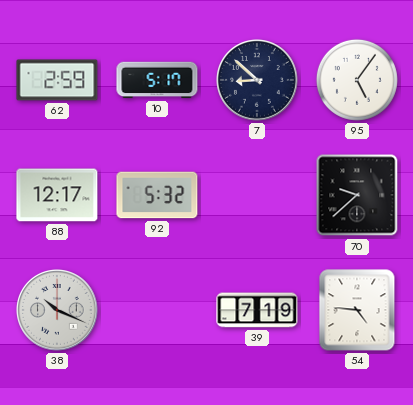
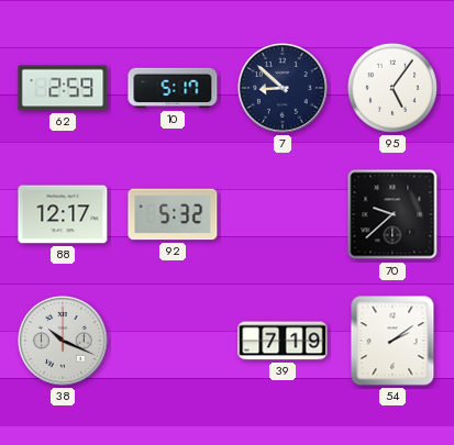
54: 4:46 -> 2:09
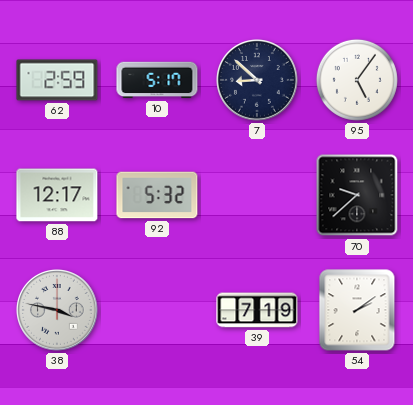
38: 10:19 -> 3:47
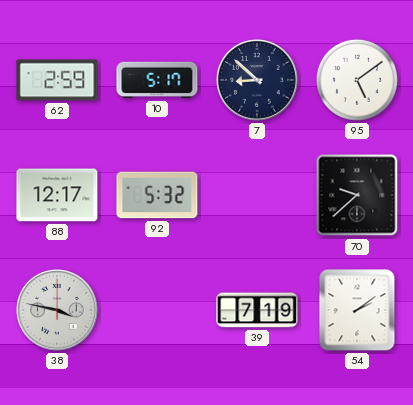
95: 5:06 -> 5:09
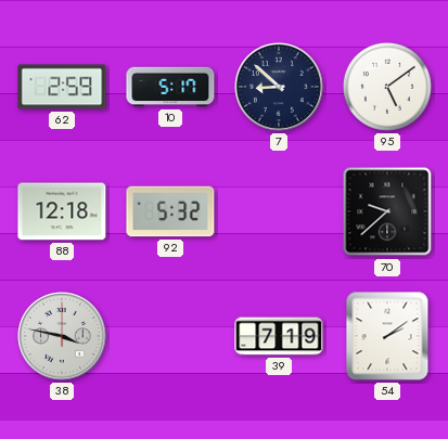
88: 12:17 -> 12:18
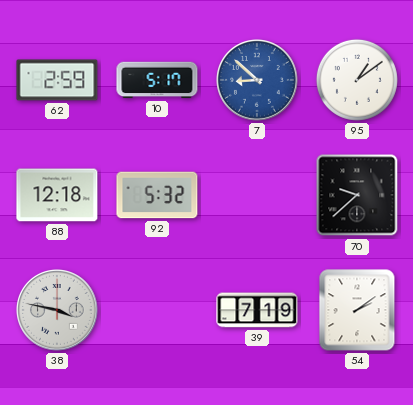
7 dial: navy -> blue
95: 5:09 -> 1:09
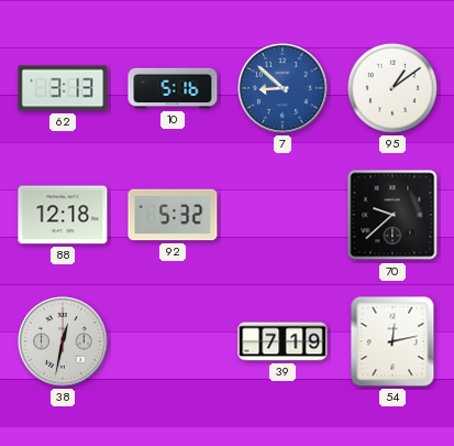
62: 2:59 -> 3:13
10: 5:17 -> 5:16
38: 3:47 -> 12:32
54: 2:09 -> 12:13
